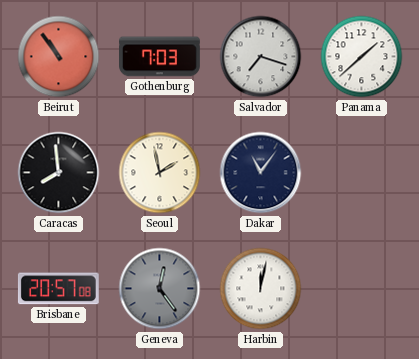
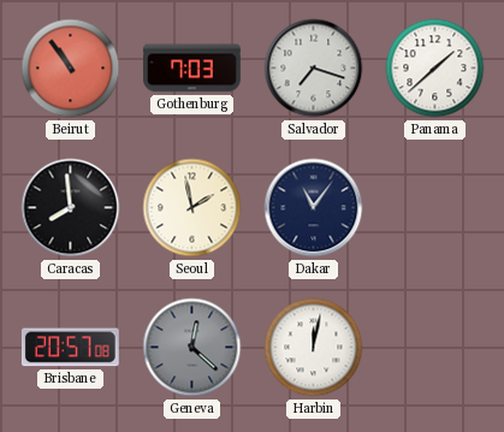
Geneva: 12:24 -> 12:22
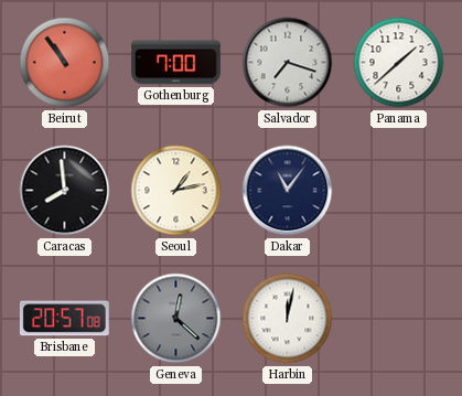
Gothenburg: 7:03 -> 7:00
Seoul: 1:58 -> 1:13
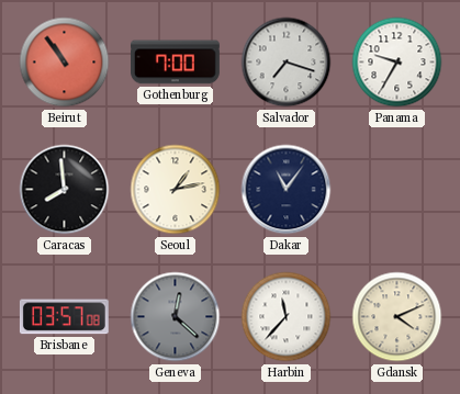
Panama: 1:38 -> 9:35
Brisbane: 20:57 -> 03:57
Harbin: 12:02 -> 11:37
Gdansk: none -> 4:11
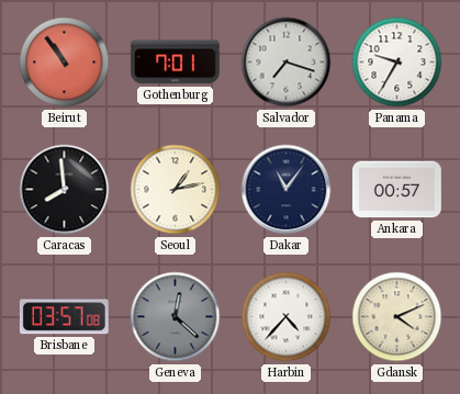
Gothenburg: 7:00 -> 7:01
Ankara: none -> 00:57
Harbin: 11:37 -> 4:37
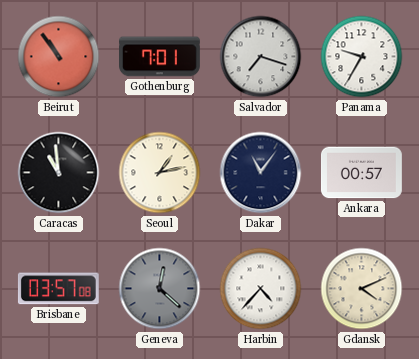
Caracas: 7:59 -> 10:59
